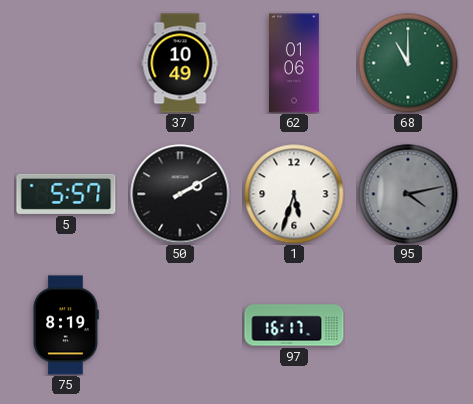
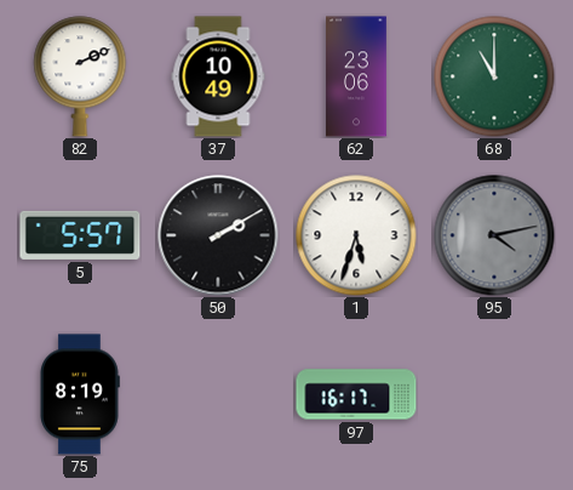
82: none -> 2:11
62: 01:06 -> 23:06
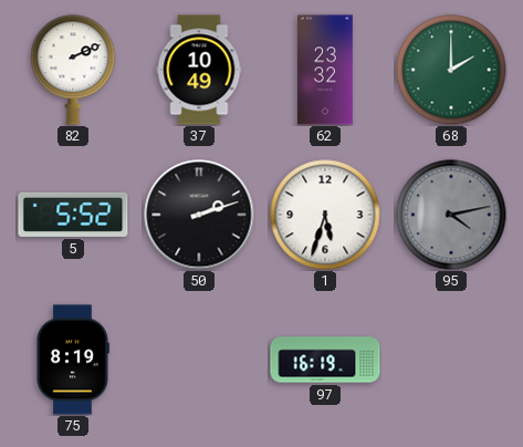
62: 23:06 -> 23:32
68: 11:00 -> 2:00
5: 5:57 -> 5:52
50: 2:10 -> 2:12
97: 16:17 -> 16:19
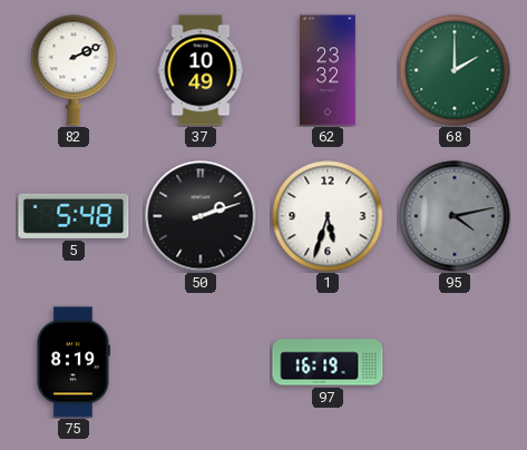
5: 5:52 -> 5:48
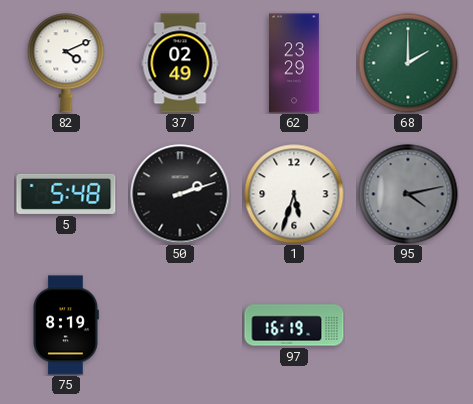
82: 2:11 -> 4:11
37: 10:49 -> 02:49
62: 23:32 -> 23:29
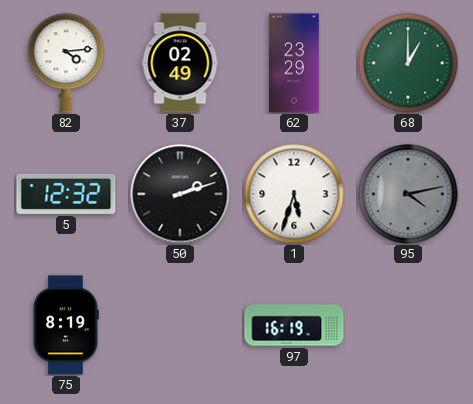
82: 4:11 -> 4:14
68: 2:00 -> 1:00
5: 5:48 -> 12:32
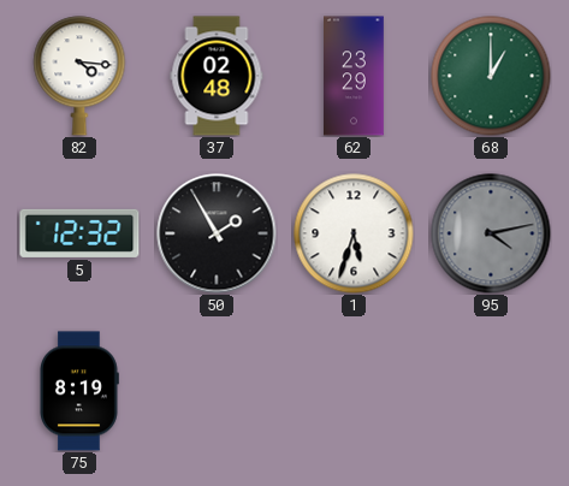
82: 4:14 -> 4:16
37: 02:49 -> 02:48
50: 2:12 -> 1:55
97: 16:19 -> none
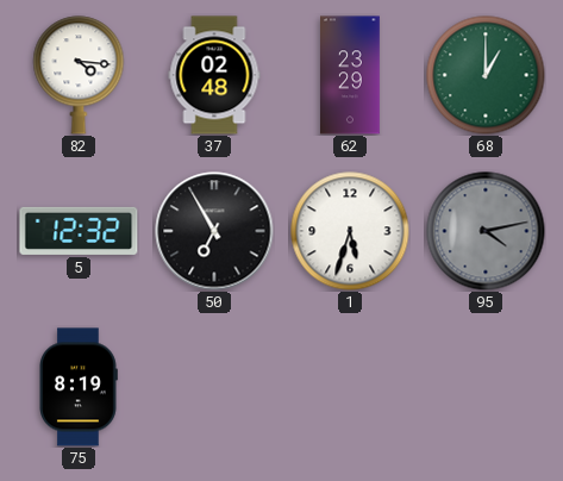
50: 1:55 -> 6:55
